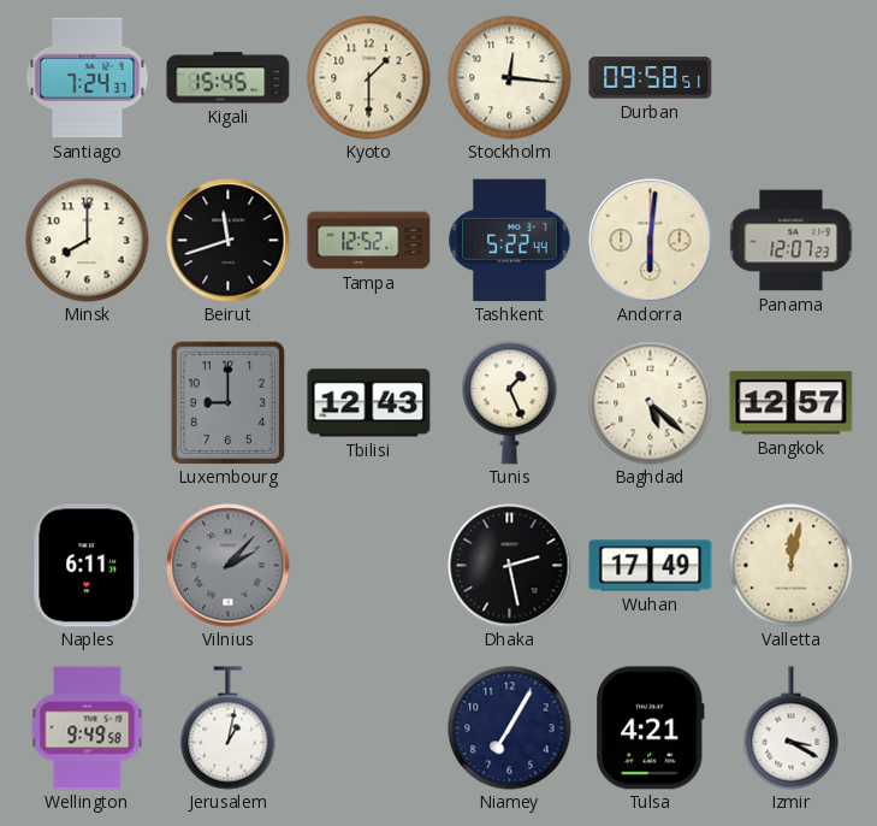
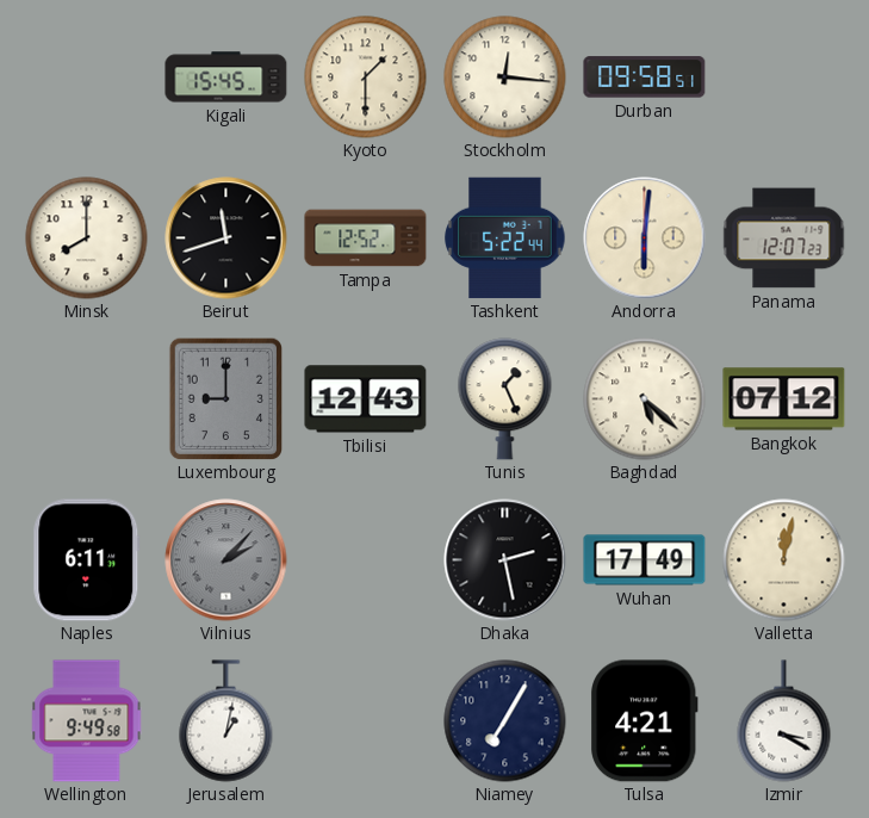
Santiago: 7:24 -> none
Bangkok: 12:57 -> 07:12
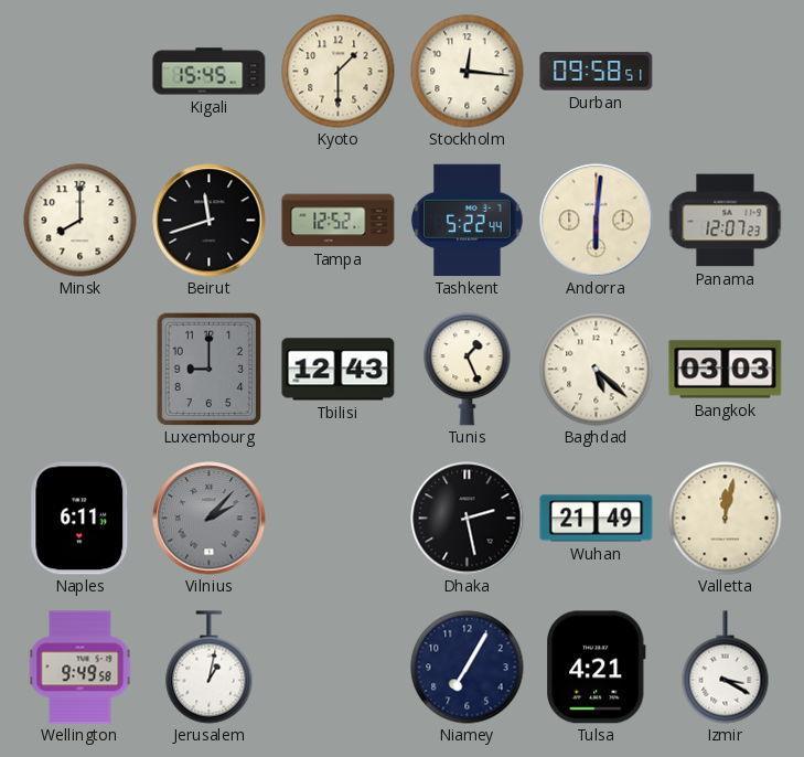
Bangkok: 07:12 -> 03:03
Wuhan: 17:49 -> 21:49
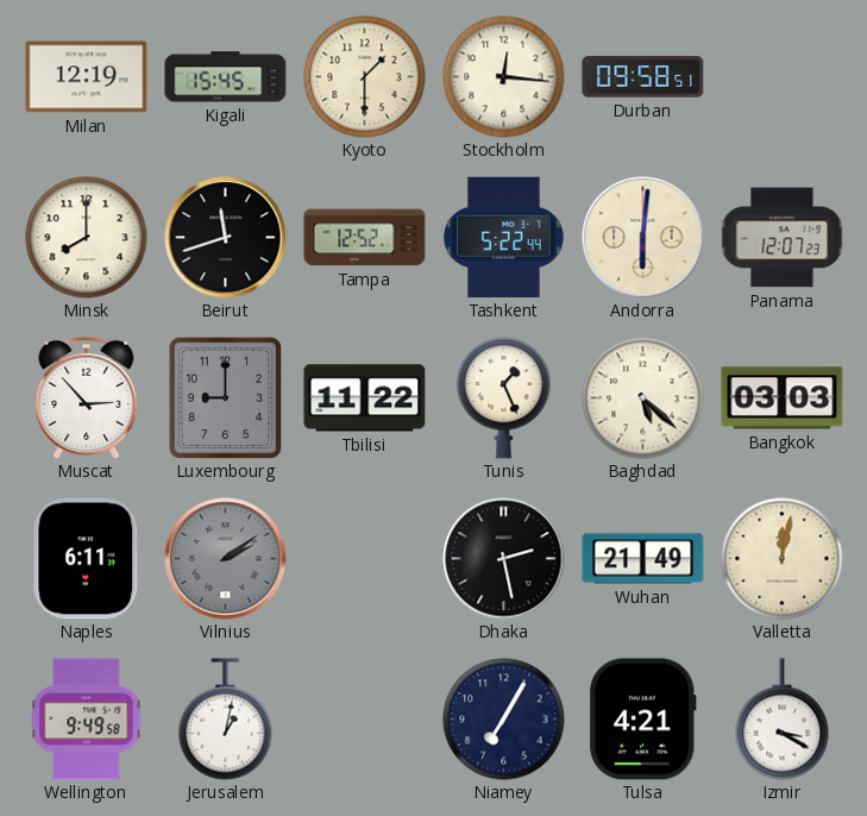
Milan: none -> 12:19
Muscat: none -> 2:53
Tbilisi: 12:43 -> 11:22
Vilnius: 2:07 -> 2:09
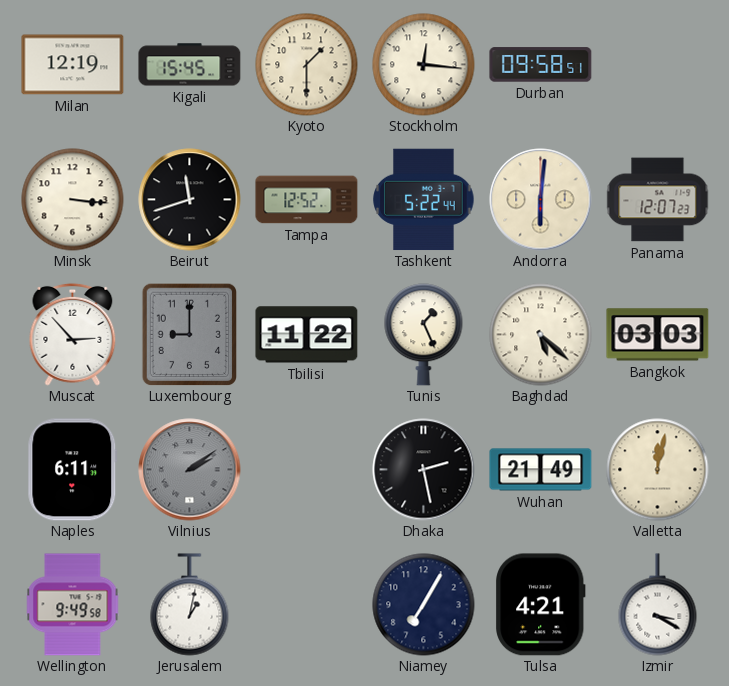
Minsk: 8:00 -> 3:16
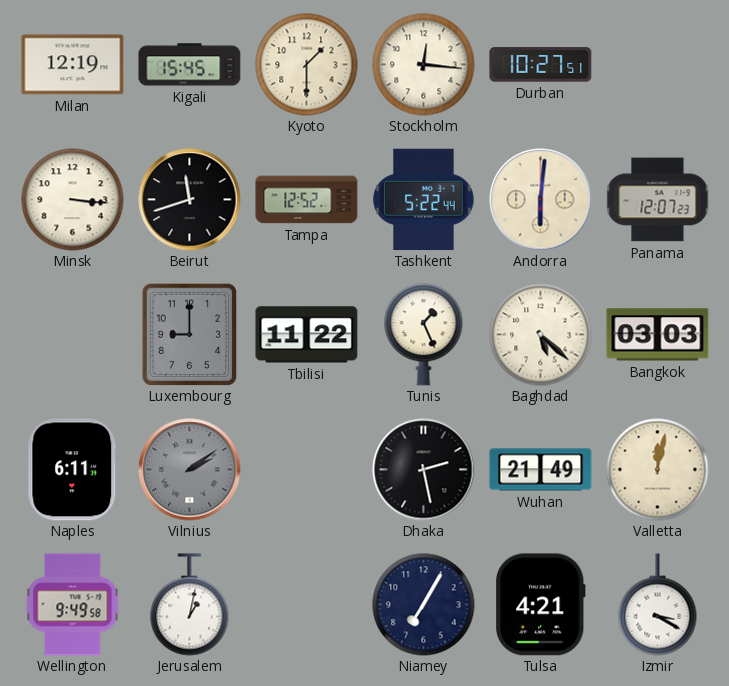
Durban: 09:58 -> 10:27
Muscat: 2:53 -> none
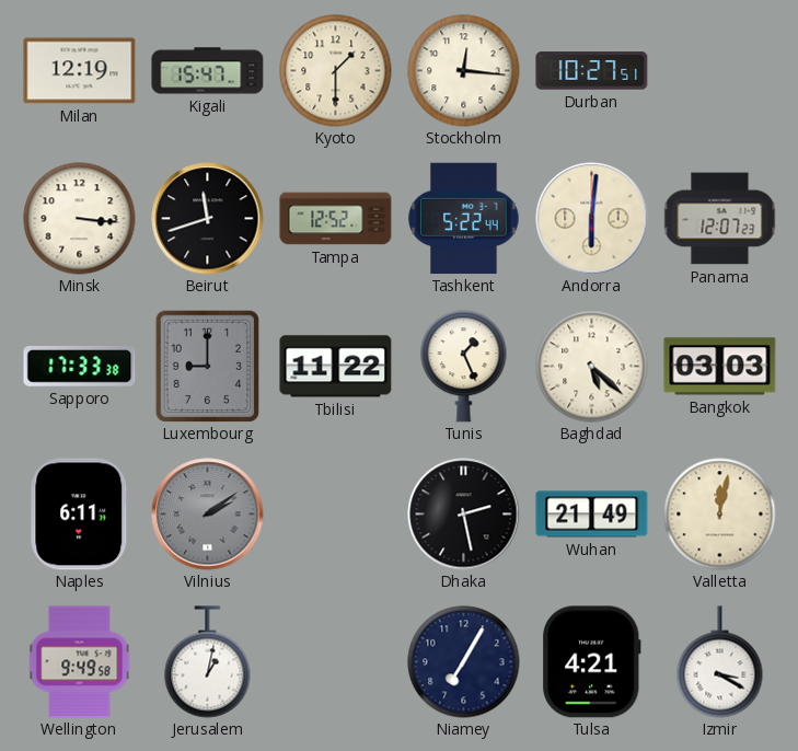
Kigali: 15:45 -> 15:47
Sapporo: none -> 17:33
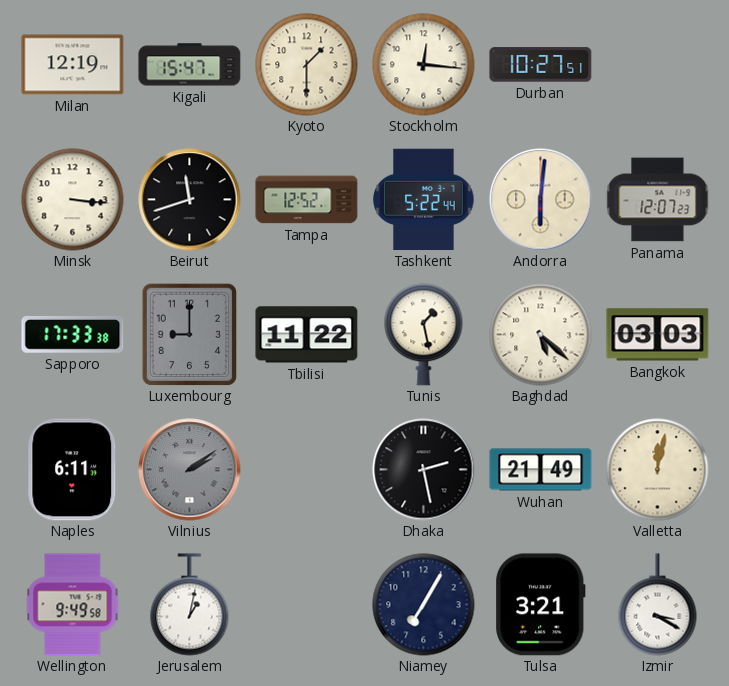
Tunis: 1:26 -> 1:28
Tulsa: 4:21 -> 3:21
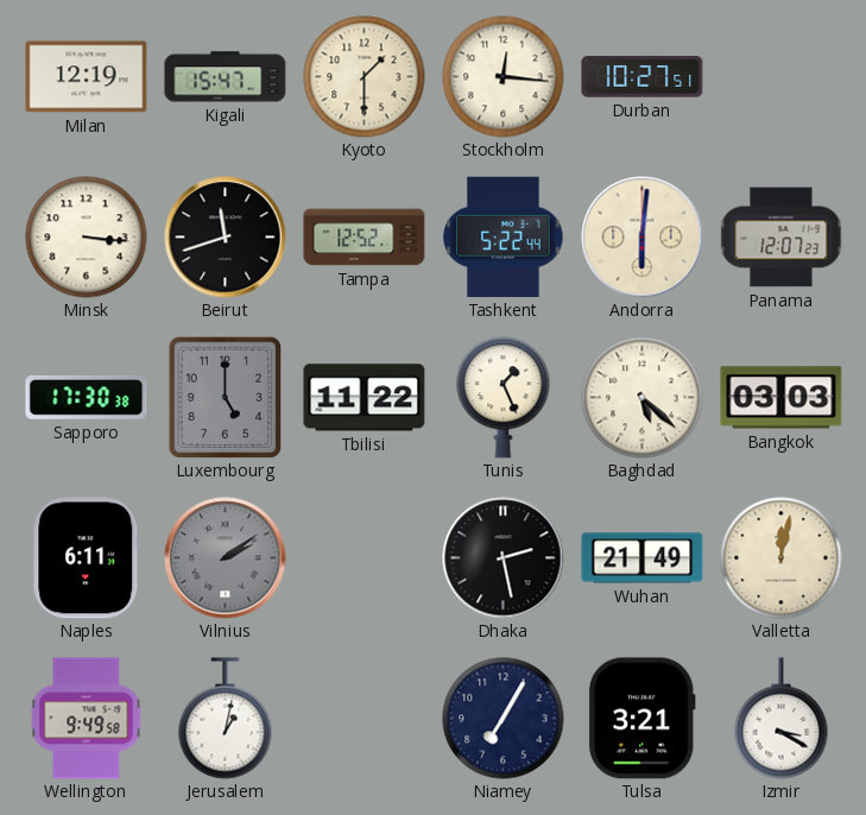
Sapporo: 17:33 -> 17:30
Luxembourg: 9:00 -> 5:00
Tunis: 1:28 -> 1:26
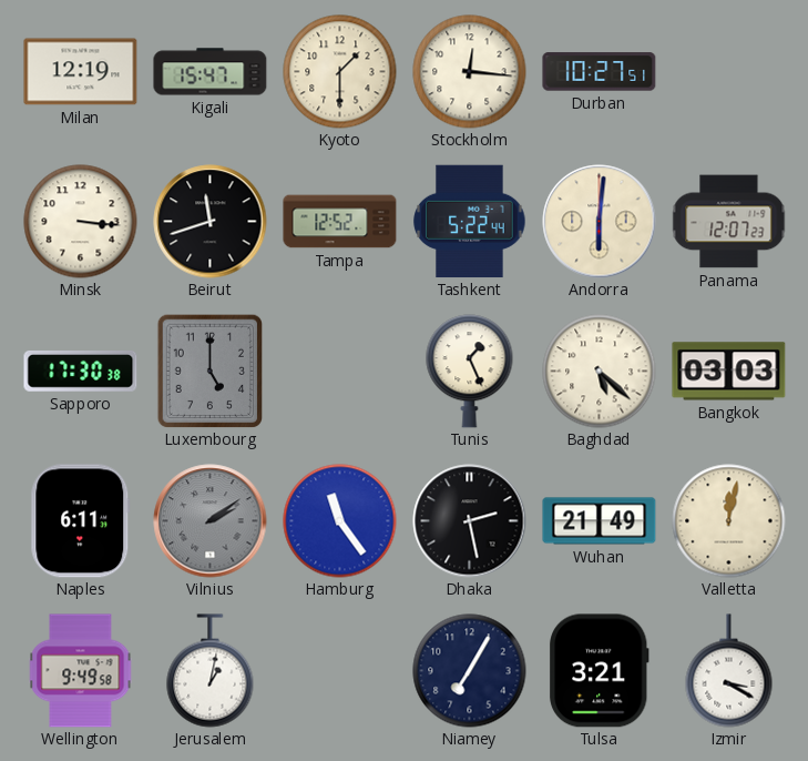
Tbilisi: 11:22 -> none
Hamburg: none -> 11:24
